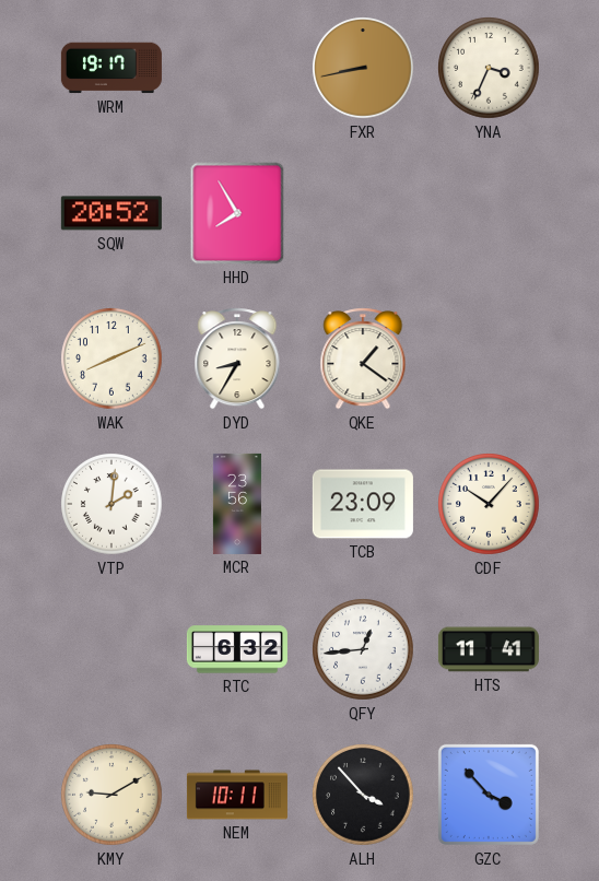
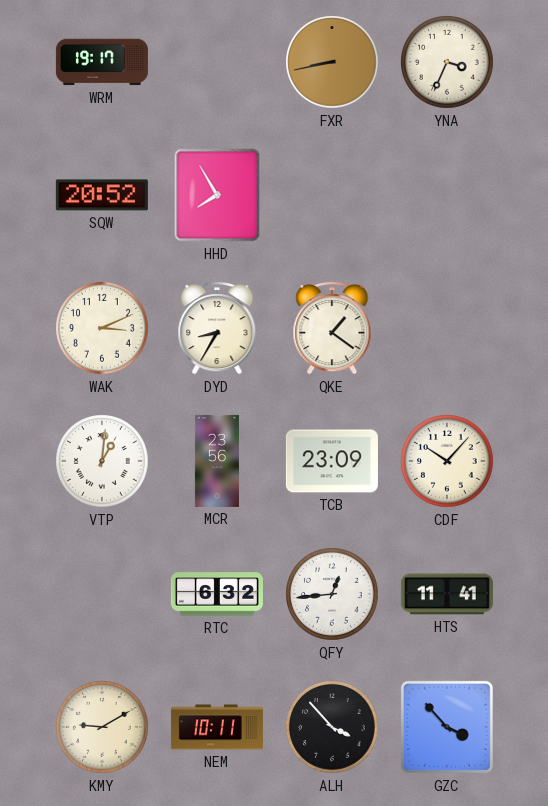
WAK: 8:11 -> 3:11
VTP: 2:01 -> 1:01
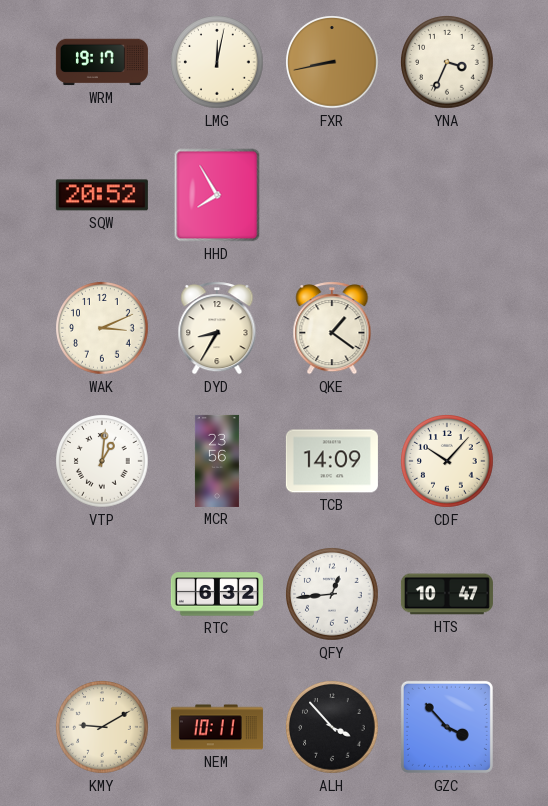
LMG: none -> 12:02
TCB: 23:09 -> 14:09
HTS: 11:41 -> 10:47
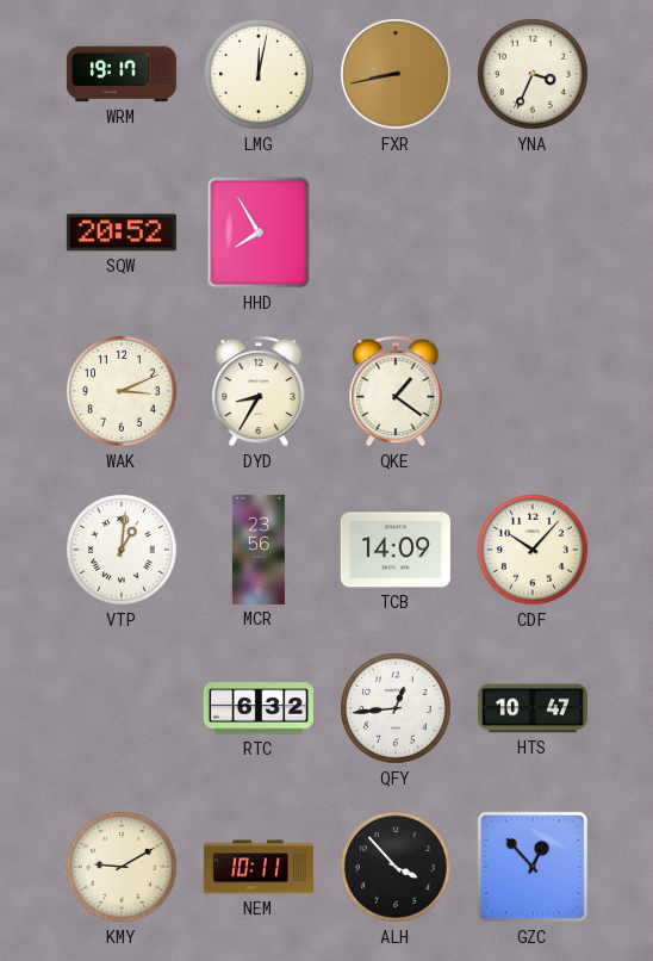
GZC: 3:53 -> 12:53
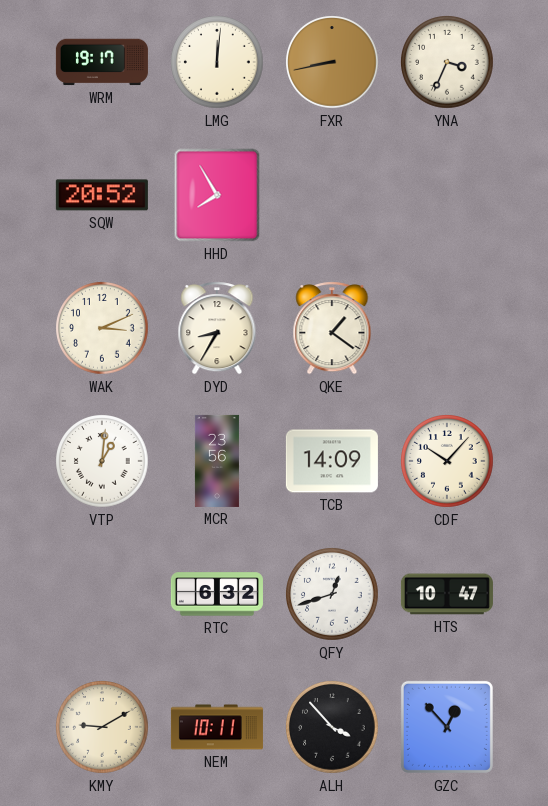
LMG: 12:02 -> 12:01
QFY: 12:44 -> 12:42
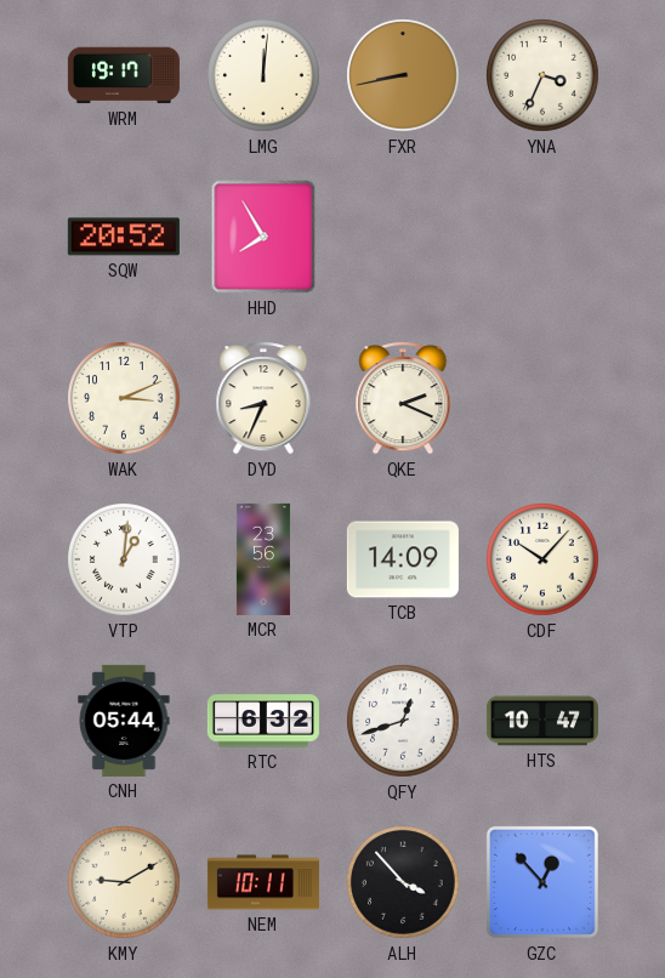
DYD: 8:35 -> 8:34
QKE: 1:21 -> 2:19
CNH: none -> 05:44
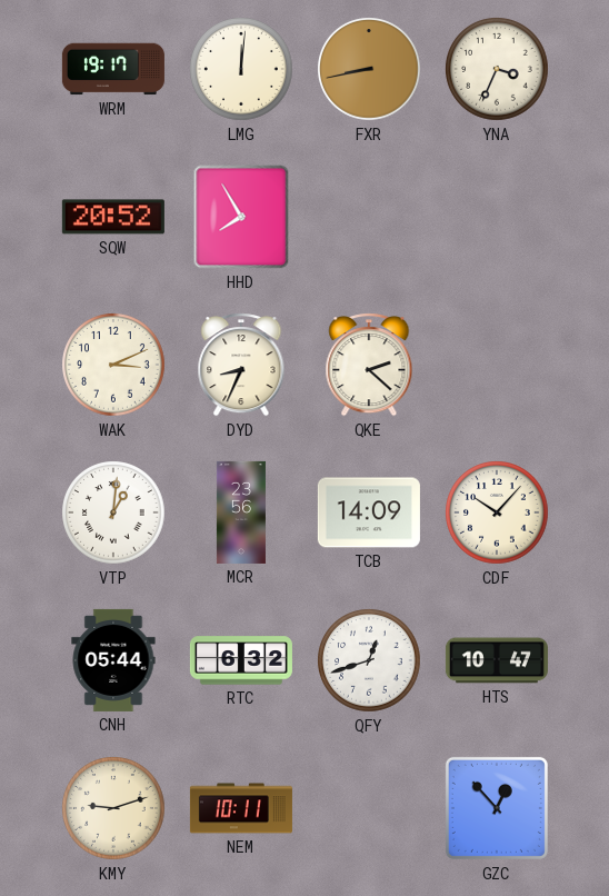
QKE: 2:19 -> 2:22
KMY: 9:10 -> 9:12
ALH: 3:53 -> none
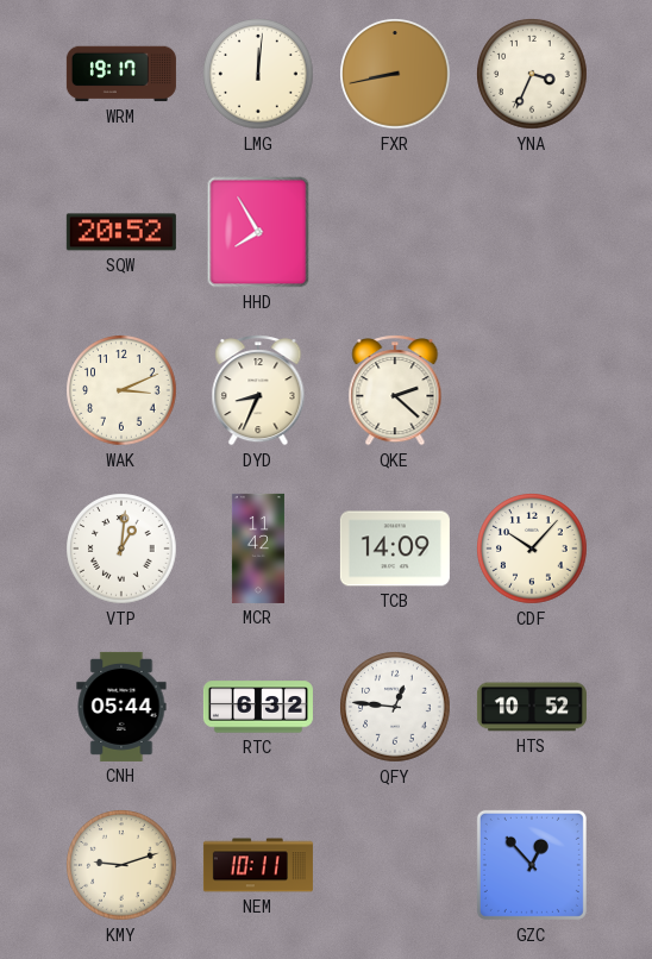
MCR: 23:56 -> 11:42
QFY: 12:42 -> 12:46
HTS: 10:47 -> 10:52
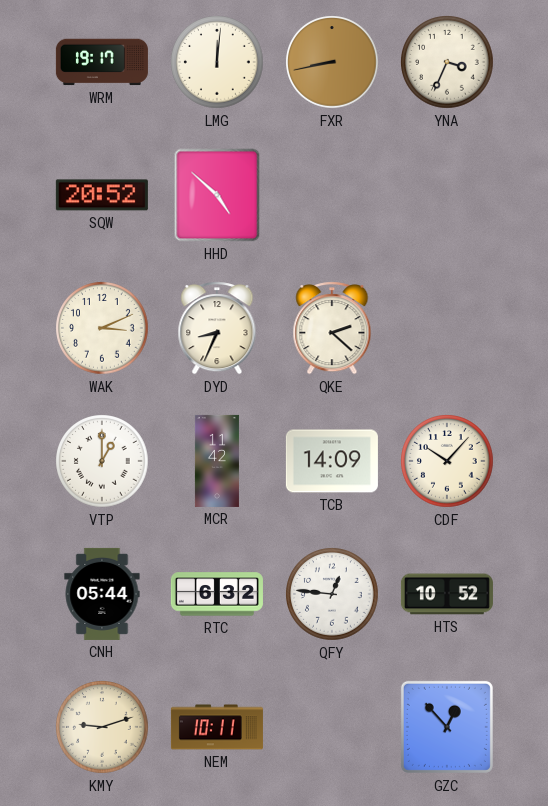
HHD: 7:55 -> 4:52
VTP: 1:01 -> 1:00
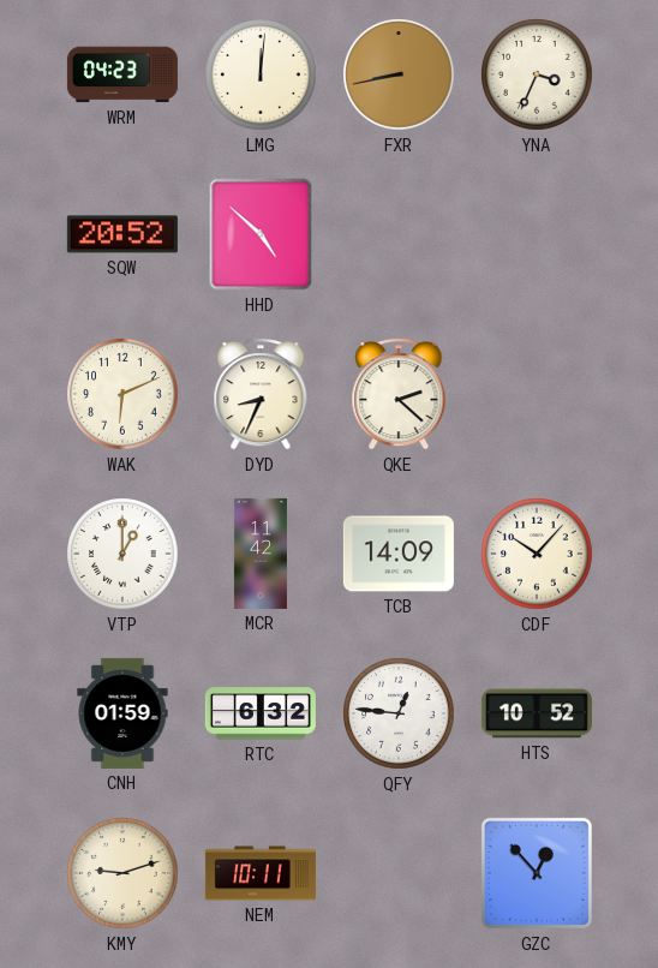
WRM: 19:17 -> 04:23
WAK: 3:11 -> 6:11
CNH: 05:44 -> 01:59
